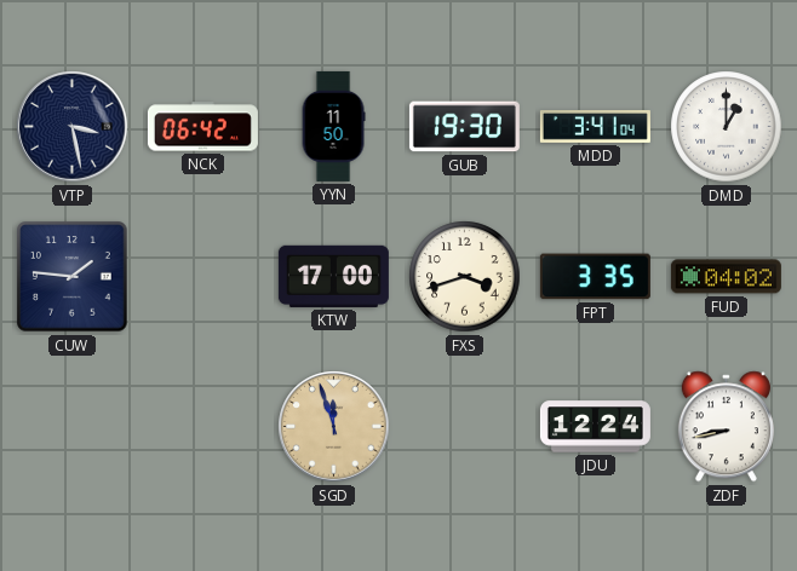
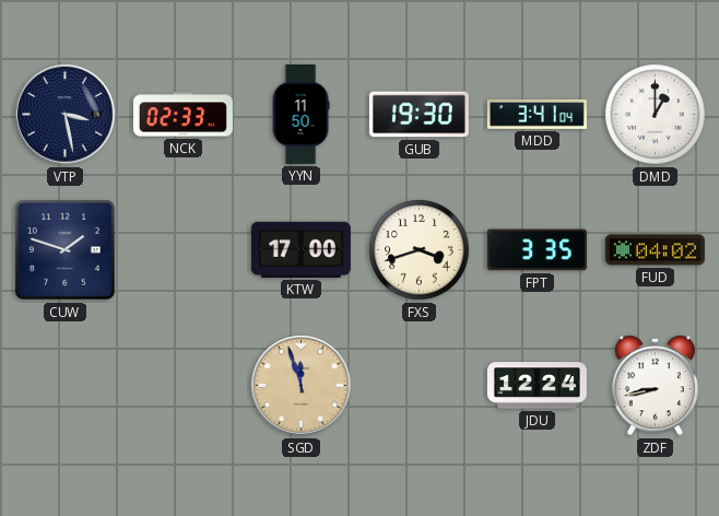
NCK: 06:42 -> 02:33
CUW: 1:46 -> 1:48
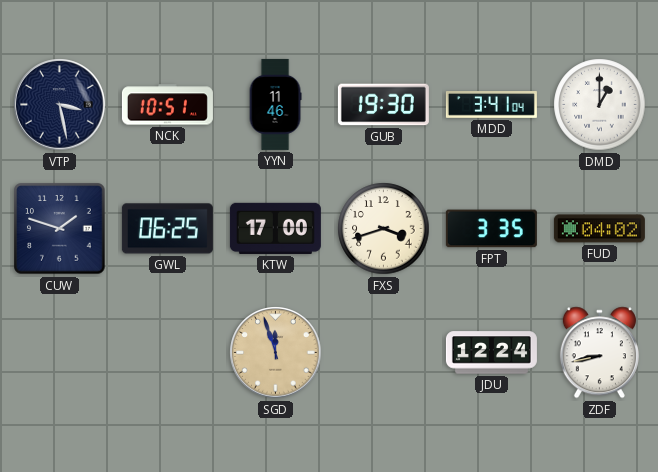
NCK: 02:33 -> 10:51
YYN: 11:50 -> 11:46
GWL: none -> 06:25
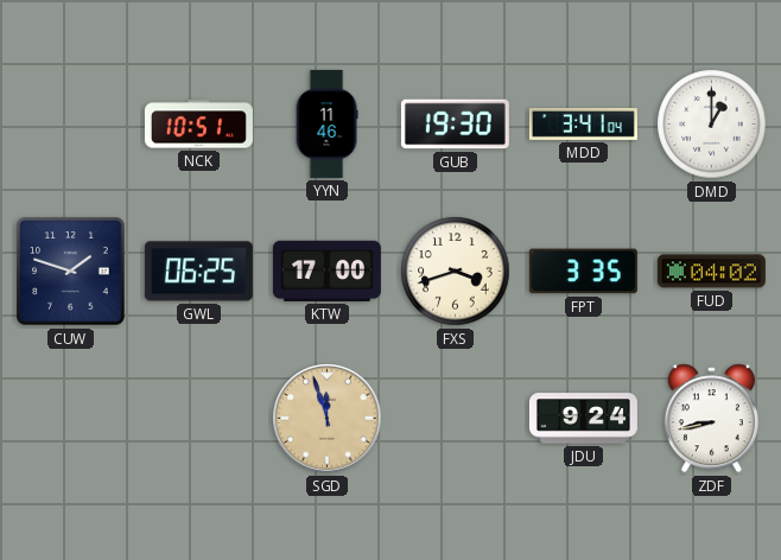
VTP: 3:28 -> none
JDU: 12:24 -> 9:24
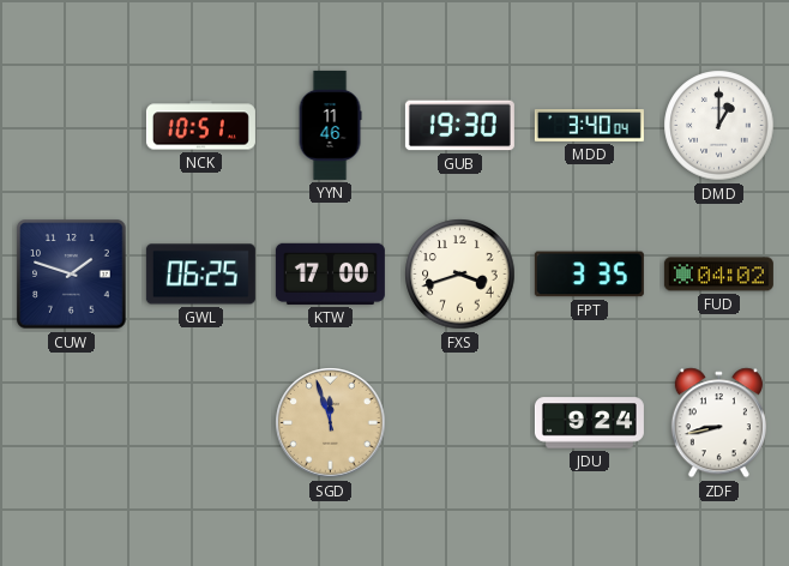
MDD: 3:41 -> 3:40
